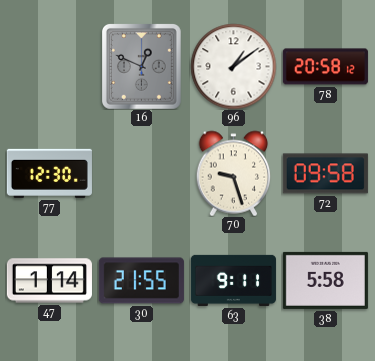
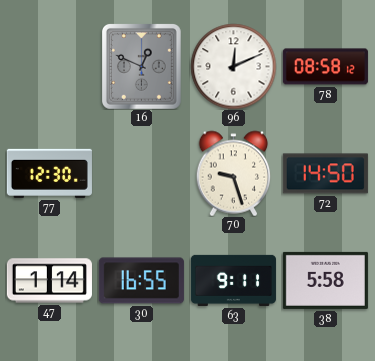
96: 1:09 -> 12:11
78: 20:58 -> 08:58
72: 09:58 -> 14:50
30: 21:55 -> 16:55
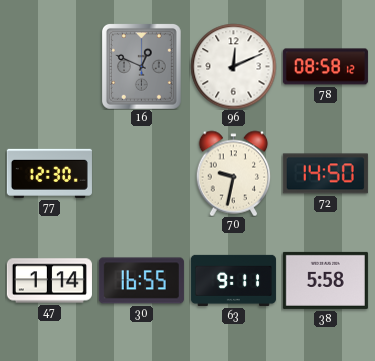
70: 9:27 -> 9:32
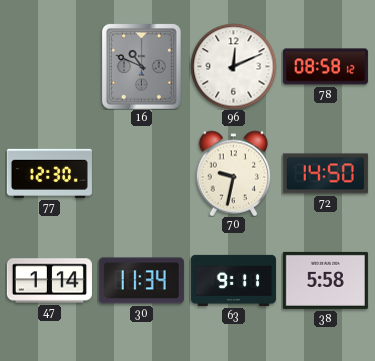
16: 12:49 -> 10:49
30: 16:55 -> 11:34
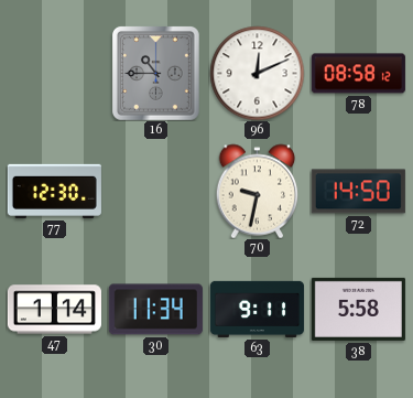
16: 10:49 -> 10:45
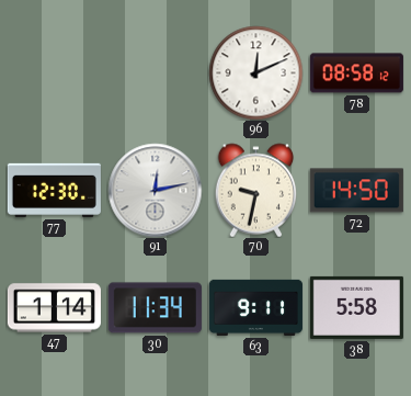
16: 10:45 -> none
91: none -> 12:13
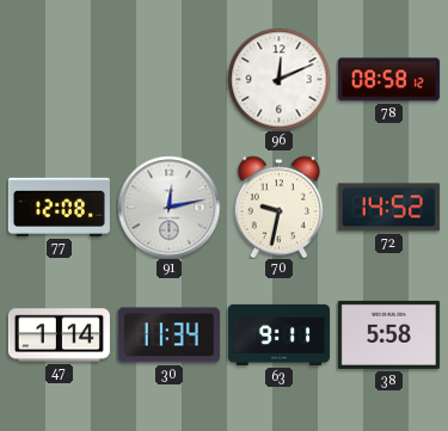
77: 12:30 -> 12:08
72: 14:50 -> 14:52
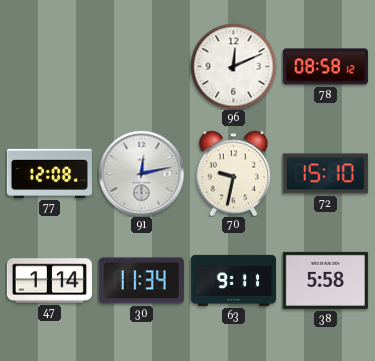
72: 14:52 -> 15:10
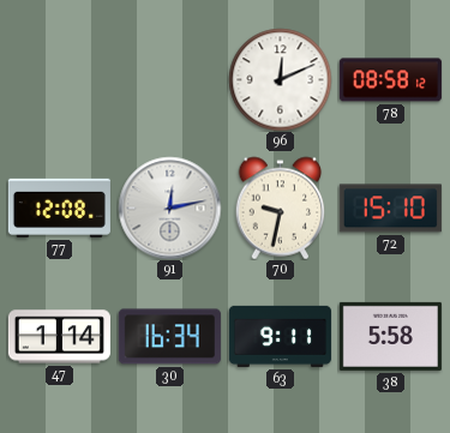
30: 11:34 -> 16:34
